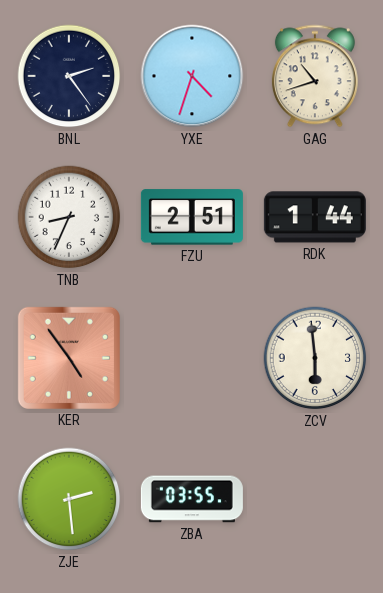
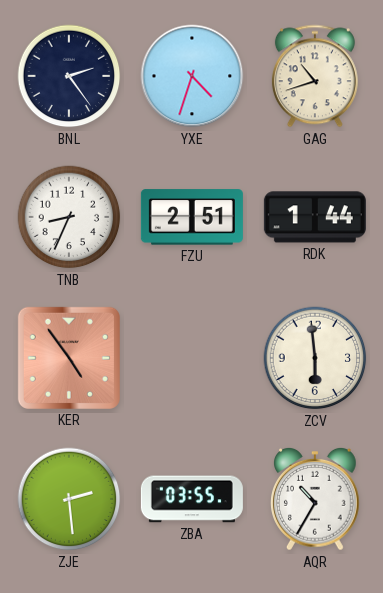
AQR: none -> 10:35
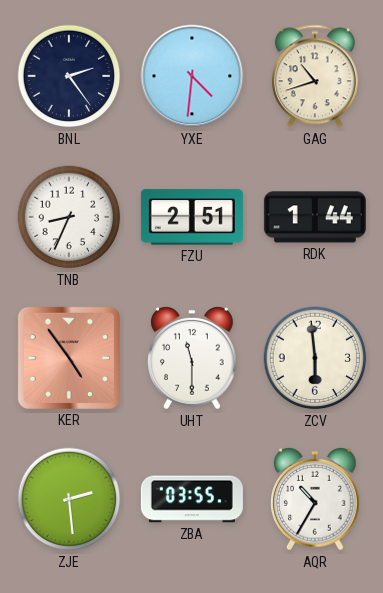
YXE: 4:33 -> 4:31
UHT: none -> 11:30
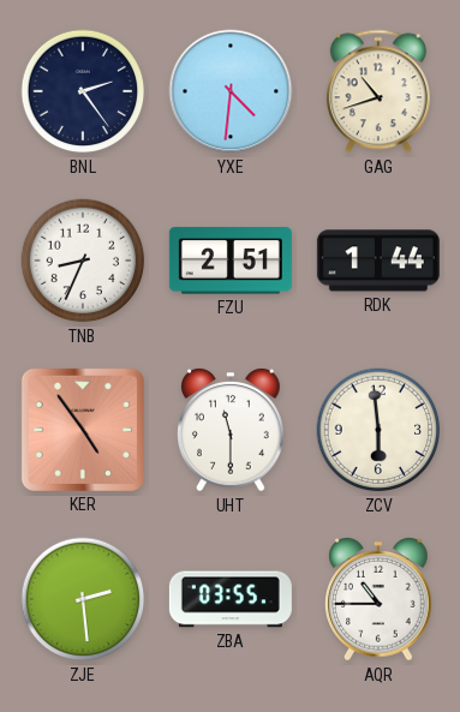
AQR: 10:35 -> 10:45
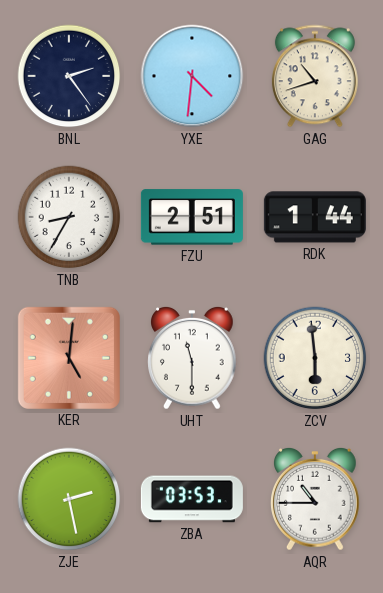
TNB: 8:34 -> 8:35
KER: 4:54 -> 5:01
ZJE: 2:29 -> 2:28
ZBA: 03:55 -> 03:53
